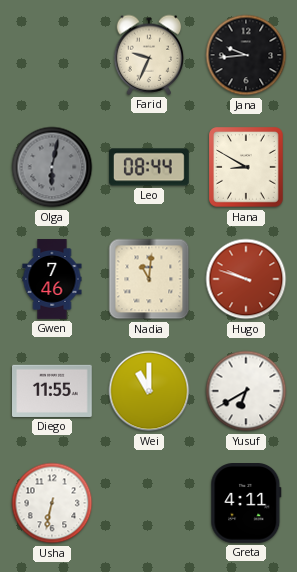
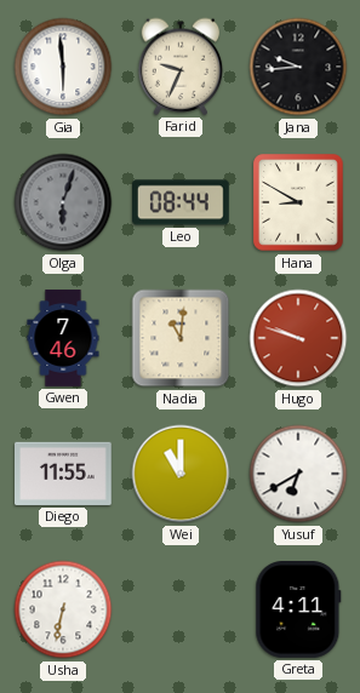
Gia: none -> 5:59
Olga: 6:02 -> 6:03
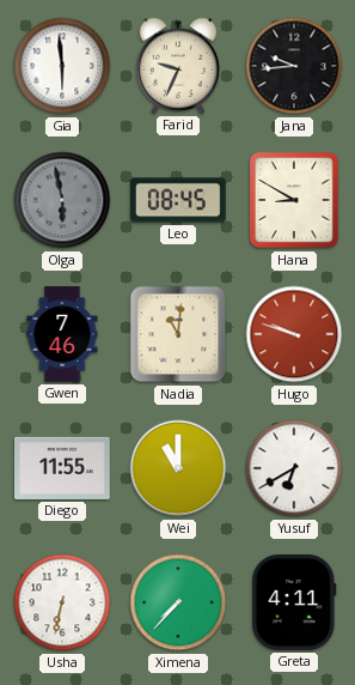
Olga: 6:03 -> 5:58
Leo: 08:44 -> 08:45
Ximena: none -> 7:37
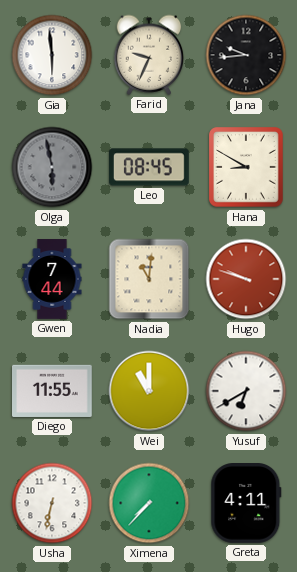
Gwen: 7:46 -> 7:44
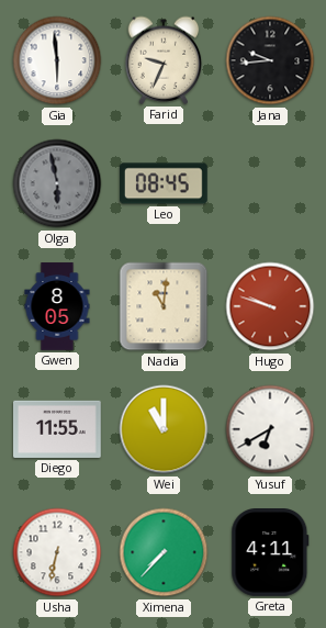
Hana: 8:50 -> none
Gwen: 7:44 -> 8:05
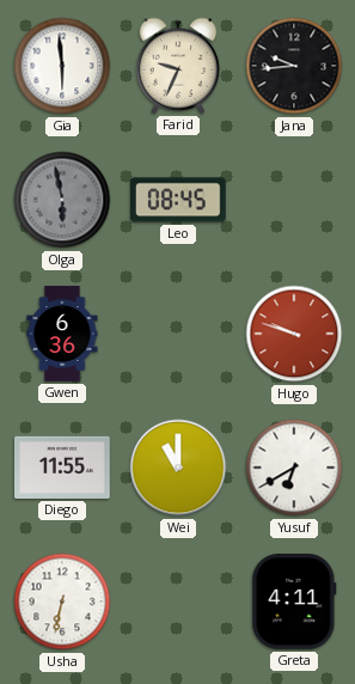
Gwen: 8:05 -> 6:36
Nadia: 11:01 -> none
Ximena: 7:37 -> none
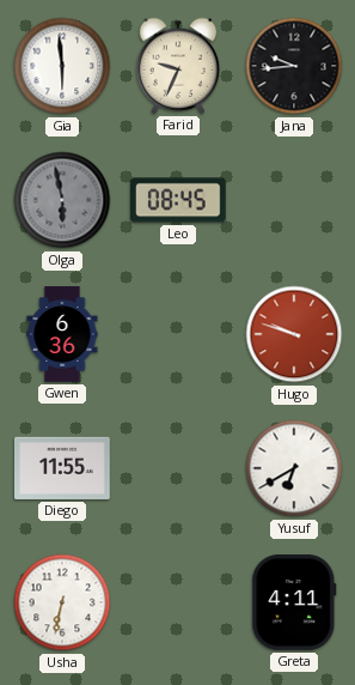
Wei: 11:00 -> none
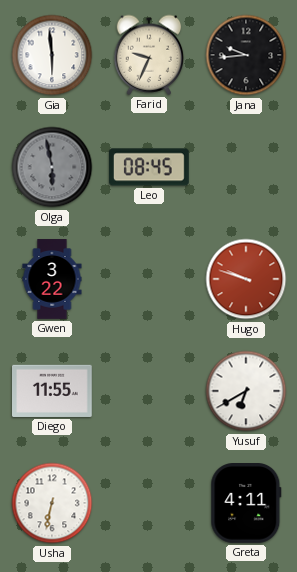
Gwen: 6:36 -> 3:22
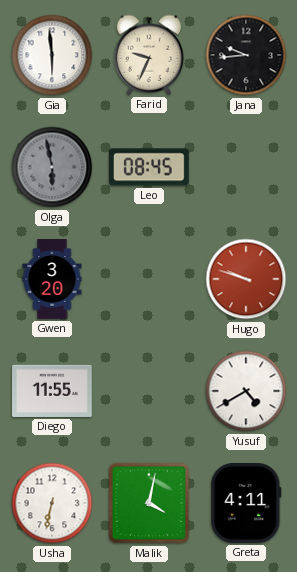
Gwen: 3:22 -> 3:20
Yusuf: 6:40 -> 4:40
Malik: none -> 4:02
